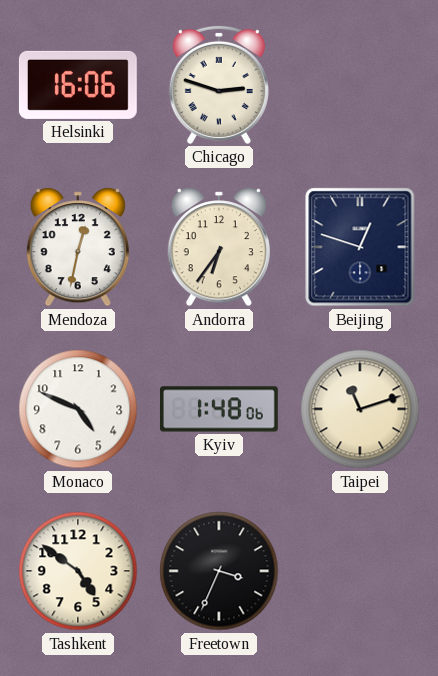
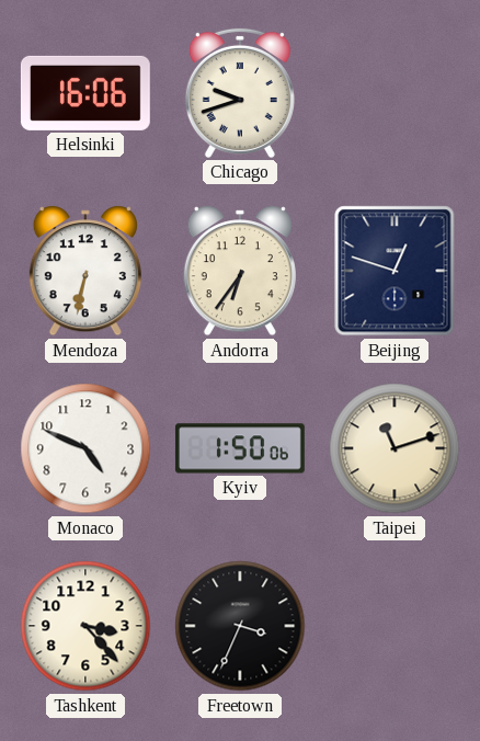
Chicago: 2:48 -> 9:42
Mendoza: 12:32 -> 6:32
Kyiv: 1:48 -> 1:50
Tashkent: 4:51 -> 3:23
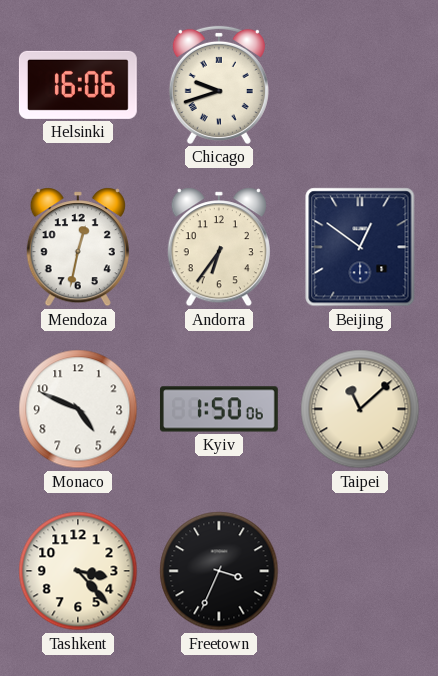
Mendoza: 6:32 -> 12:32
Beijing: 12:48 -> 12:51
Taipei: 11:12 -> 11:08
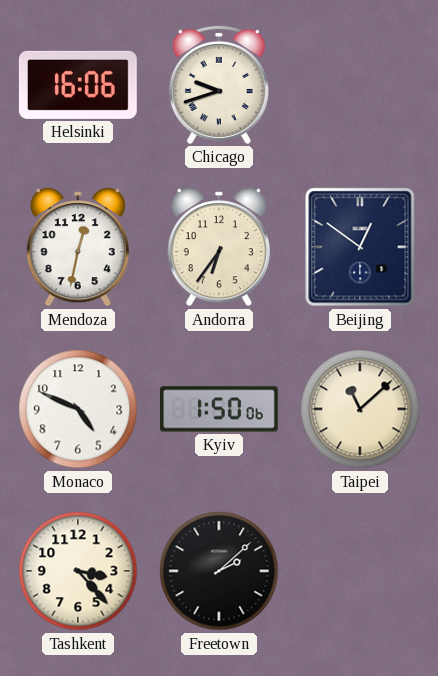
Freetown: 3:34 -> 2:08
